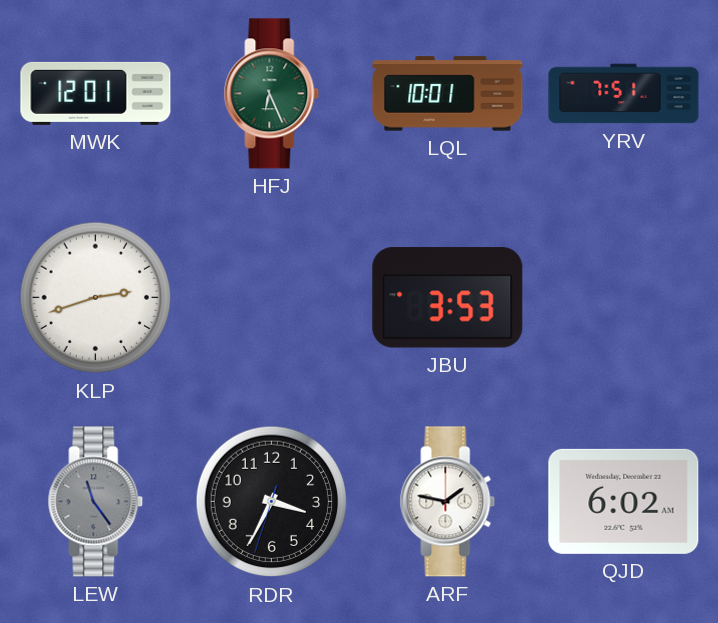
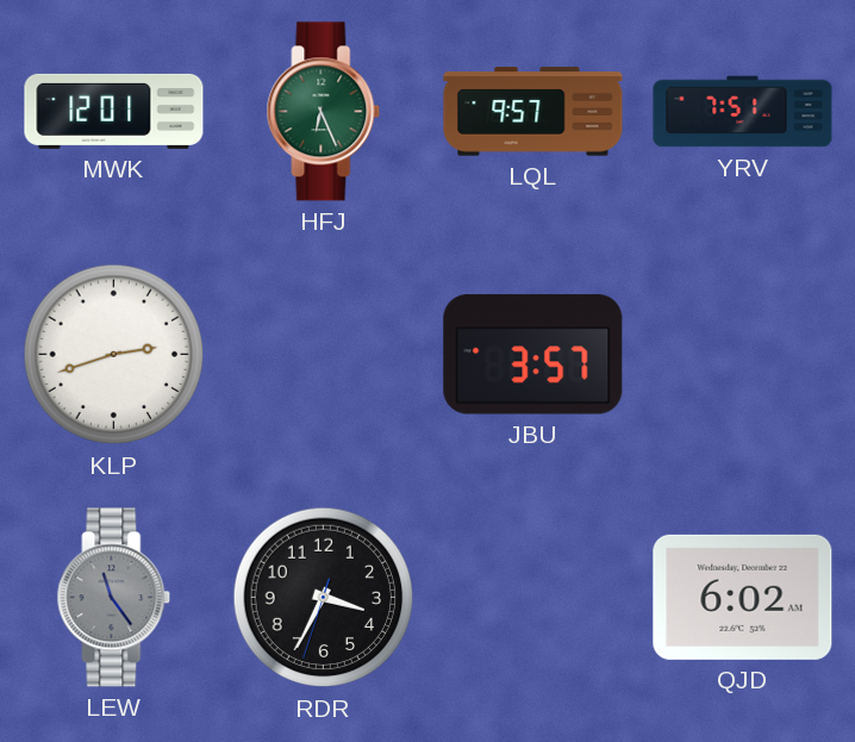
LQL: 10:01 -> 9:57
JBU: 3:53 -> 3:57
ARF: 1:47 -> none
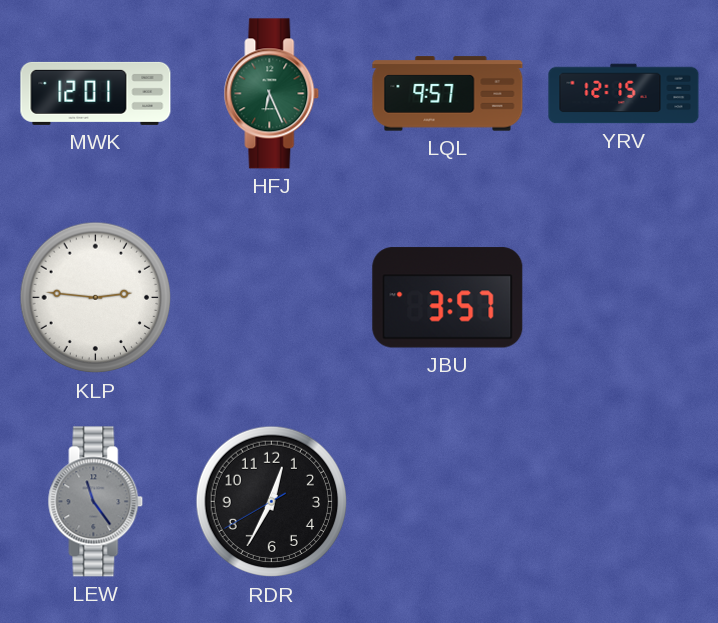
YRV: 7:51 -> 12:15
KLP: 2:42 -> 2:46
RDR: 3:34 -> 12:34
QJD: 6:02 -> none
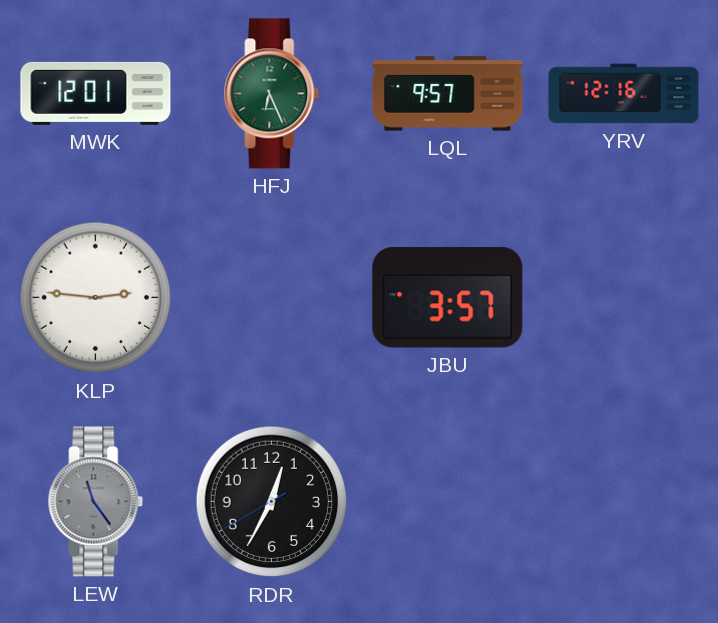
YRV: 12:15 -> 12:16
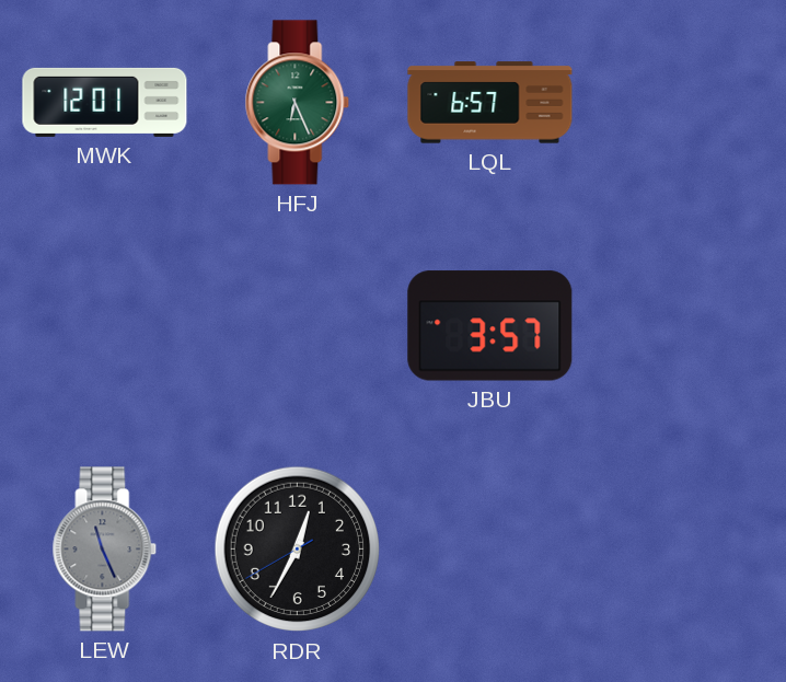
LQL: 9:57 -> 6:57
YRV: 12:16 -> none
KLP: 2:46 -> none
LEW: 11:24 -> 11:26
